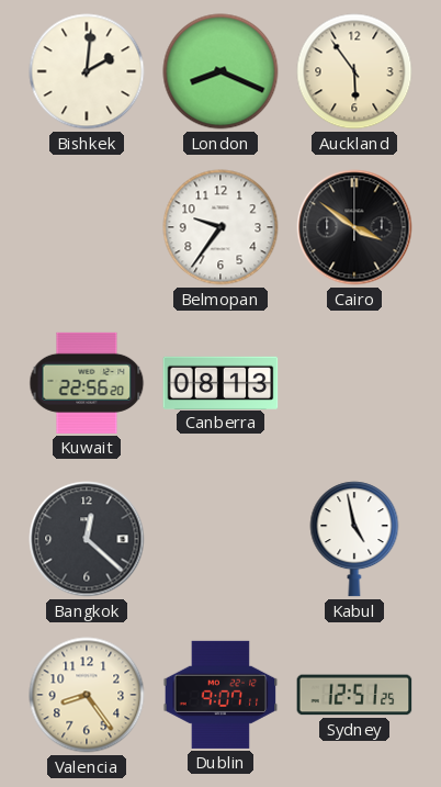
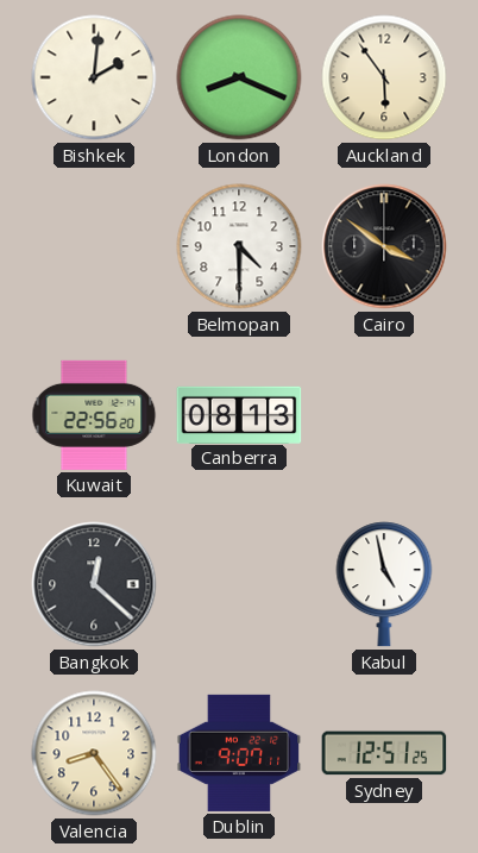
Belmopan: 9:36 -> 4:30
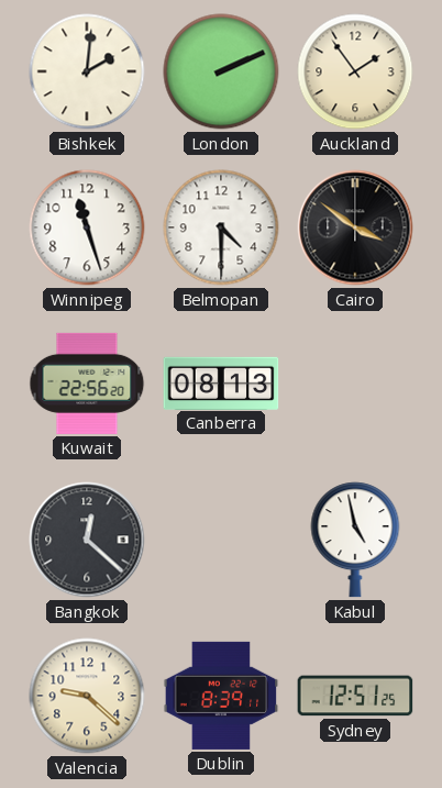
London: 8:19 -> 2:11
Auckland: 5:54 -> 1:54
Winnipeg: none -> 11:27
Valencia: 8:24 -> 9:22
Dublin: 9:07 -> 8:39
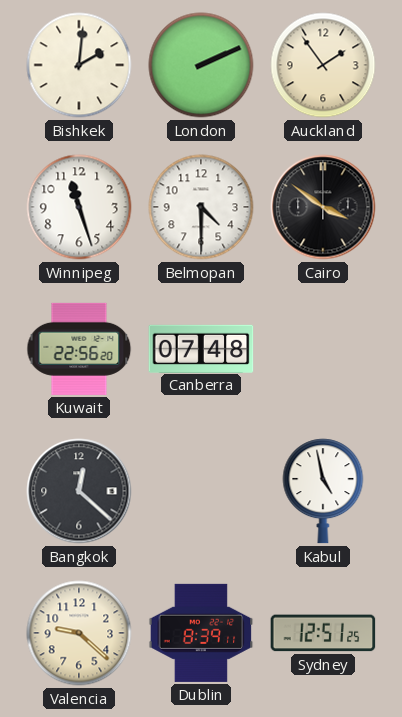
Canberra: 08:13 -> 07:48
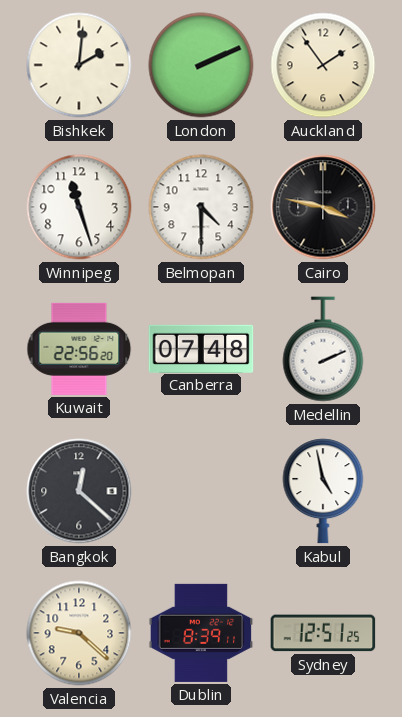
Cairo: 3:51 -> 3:47
Medellin: none -> 2:11
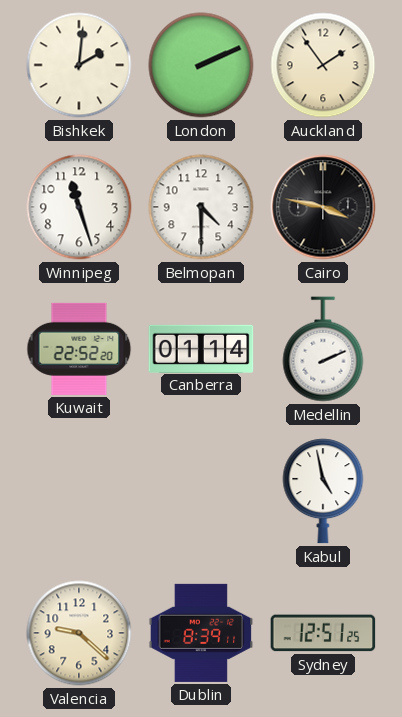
Kuwait: 22:56 -> 22:52
Canberra: 07:48 -> 01:14
Bangkok: 12:22 -> none
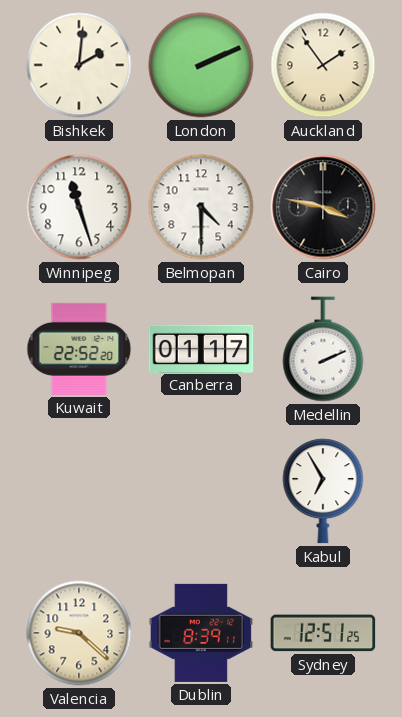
Canberra: 01:14 -> 01:17
Kabul: 4:58 -> 6:55
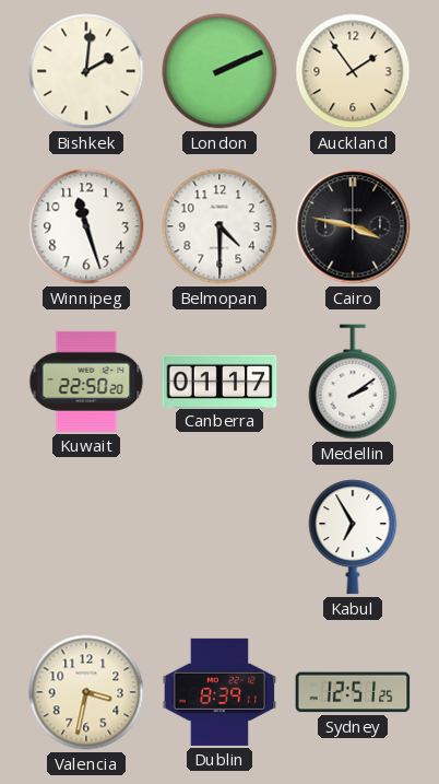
Kuwait: 22:52 -> 22:50
Medellin: 2:11 -> 2:09
Valencia: 9:22 -> 3:32
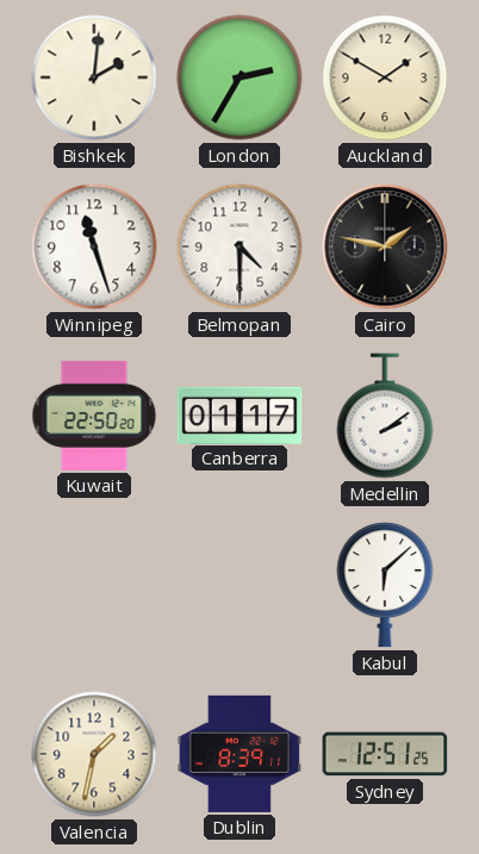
London: 2:11 -> 2:35
Auckland: 1:54 -> 1:50
Cairo: 3:47 -> 1:47
Kabul: 6:55 -> 6:08
Valencia: 3:32 -> 1:32
